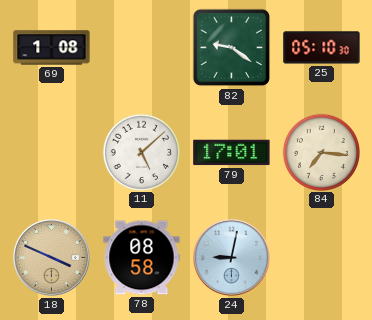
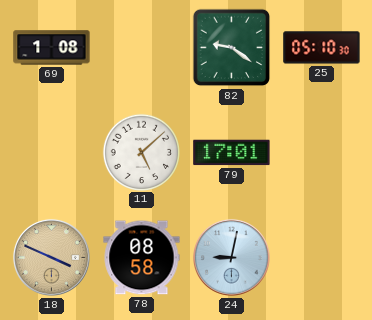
84: 7:16 -> none
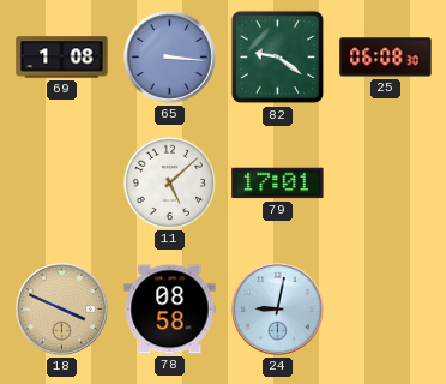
65: none -> 3:16
25: 05:10 -> 06:08
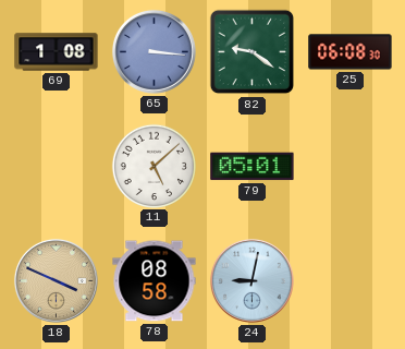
79: 17:01 -> 05:01
